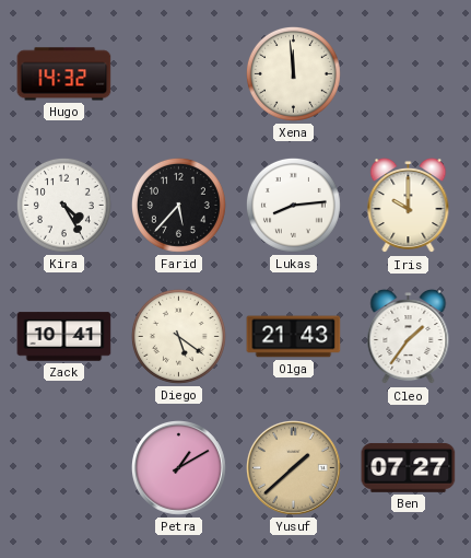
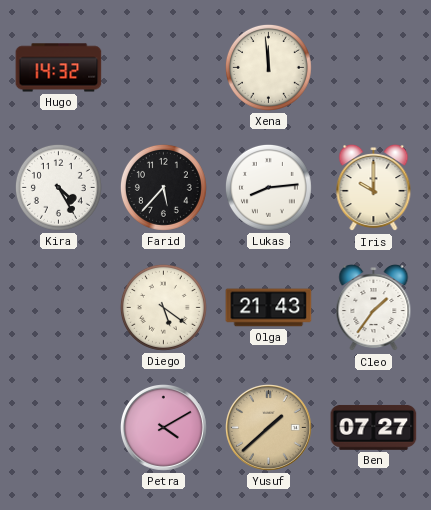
Zack: 10:41 -> none
Petra: 1:10 -> 4:10
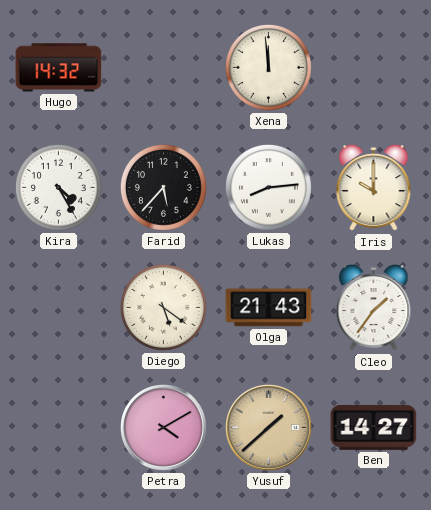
Ben: 07:27 -> 14:27
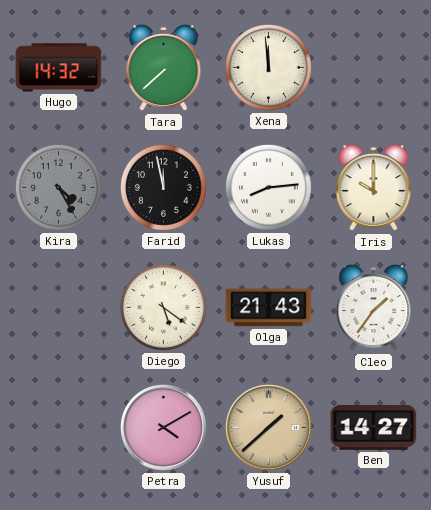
Tara: none -> 7:38
Kira dial: white -> grey
Farid: 5:37 -> 11:58
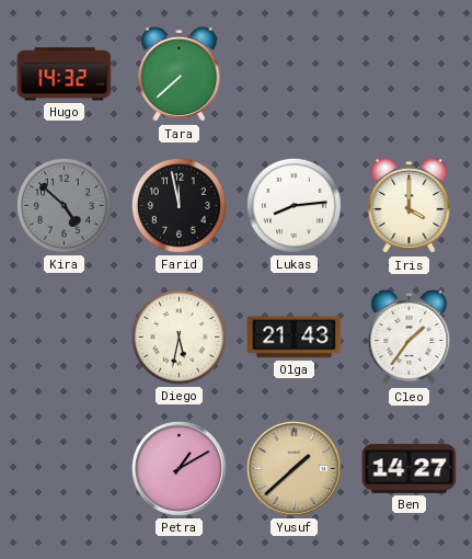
Xena: 11:59 -> none
Kira: 4:25 -> 4:52
Iris: 10:00 -> 4:00
Diego: 5:21 -> 5:32
Petra: 4:10 -> 1:10
